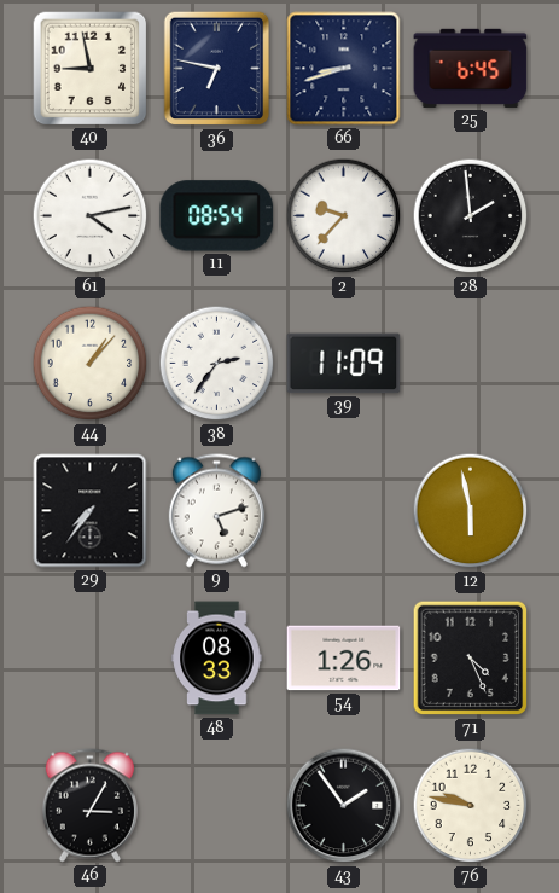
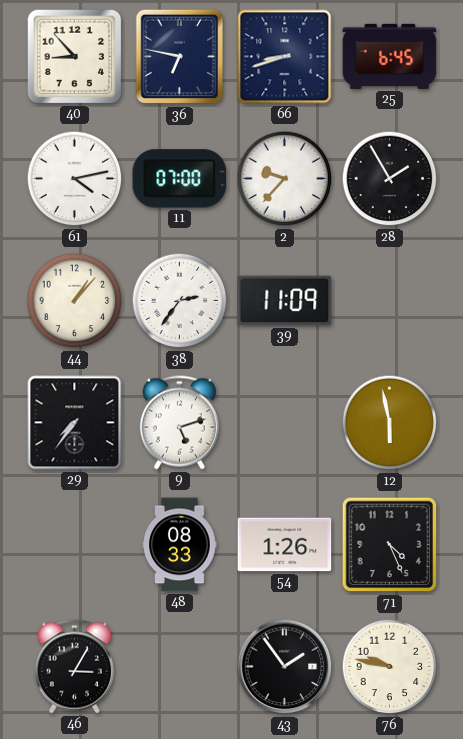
40: 8:58 -> 8:53
11: 08:54 -> 07:00
28: 1:59 -> 1:55
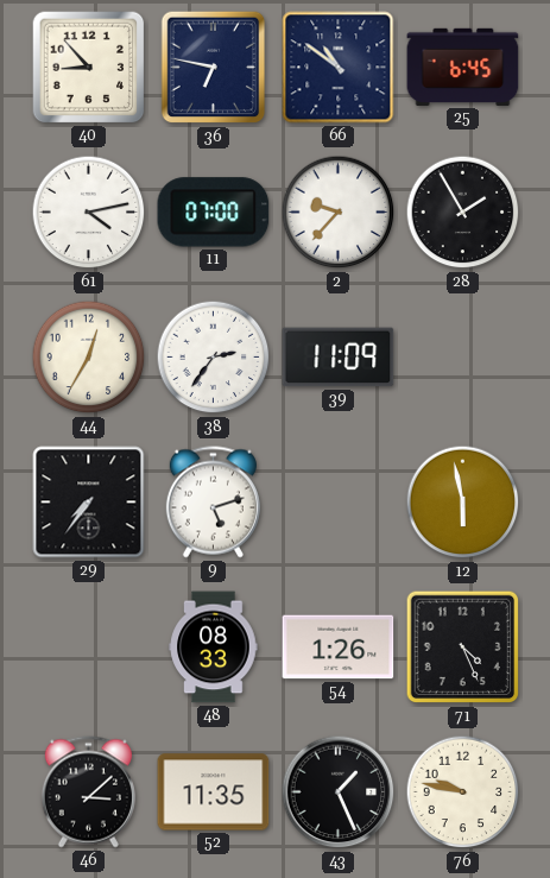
66: 8:42 -> 10:51
44: 1:07 -> 12:35
46: 3:05 -> 3:08
52: none -> 11:35
43: 1:54 -> 1:26
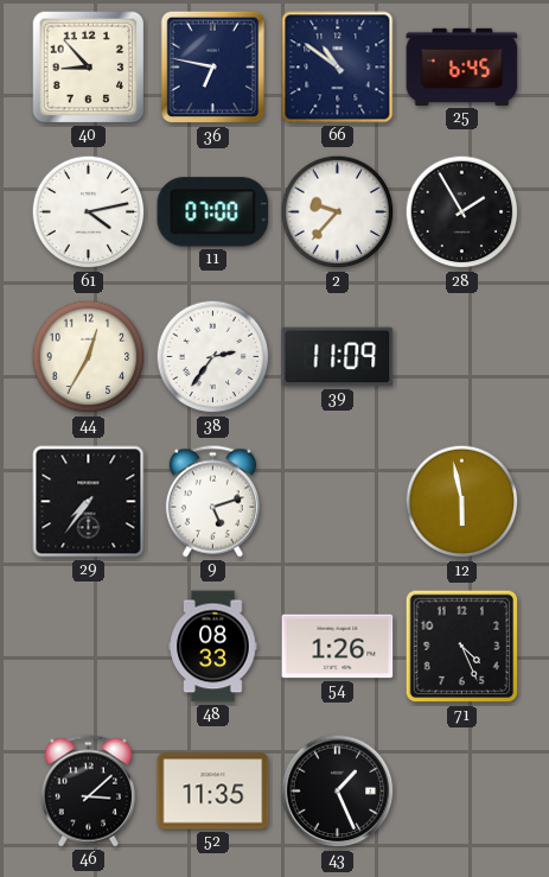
76: 9:47 -> none
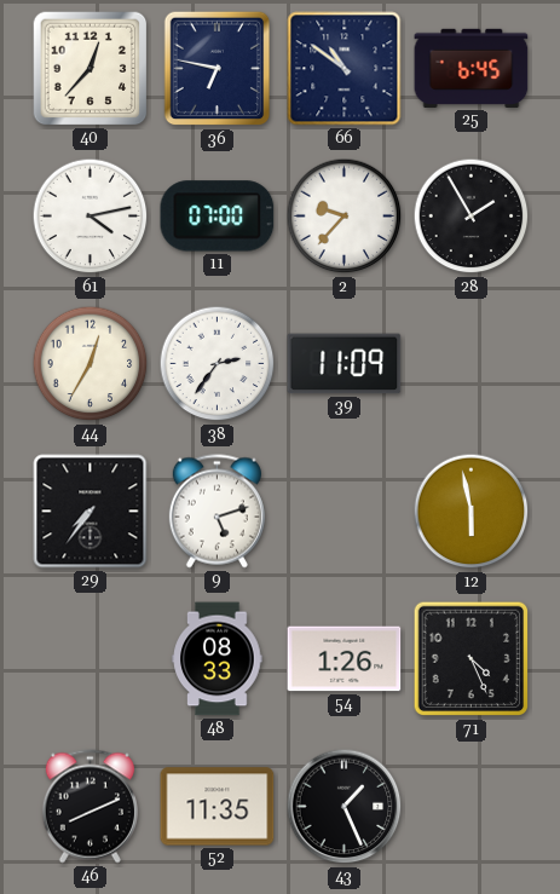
40: 8:53 -> 12:37
46: 3:08 -> 8:11
